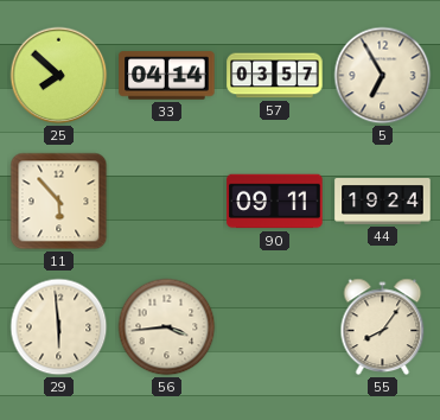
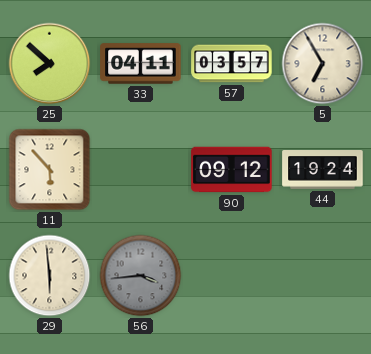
33: 04:14 -> 04:11
90: 09:11 -> 09:12
56 dial: cream -> grey
55: 8:06 -> none
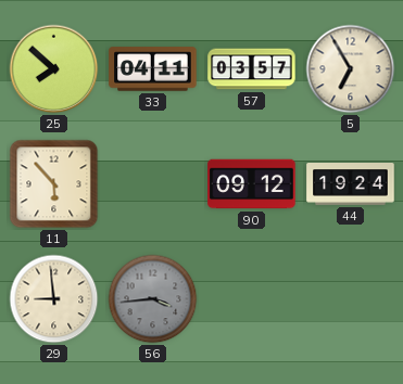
29: 5:59 -> 8:59
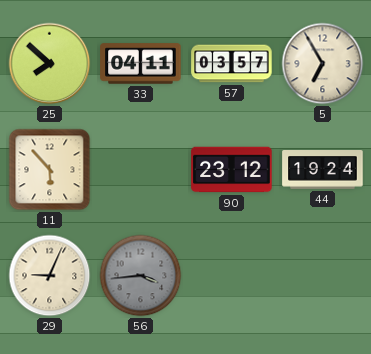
90: 09:12 -> 23:12
29: 8:59 -> 9:04
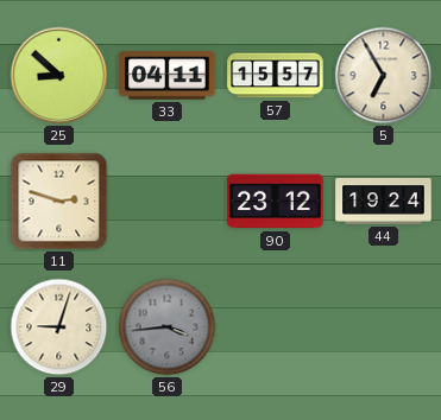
25: 7:52 -> 8:52
57: 03:57 -> 15:57
11: 5:53 -> 2:48
29: 9:04 -> 9:03
